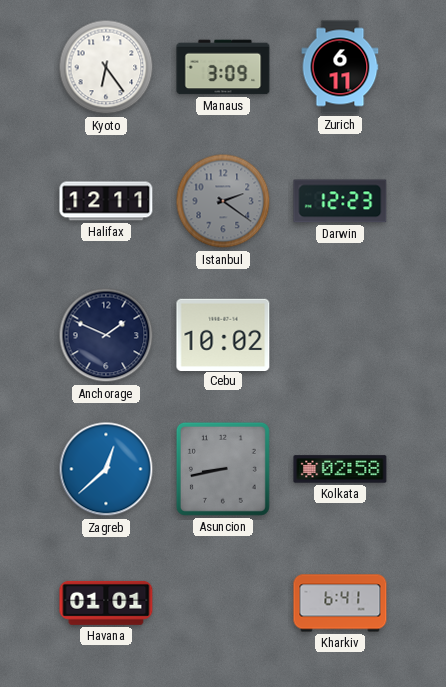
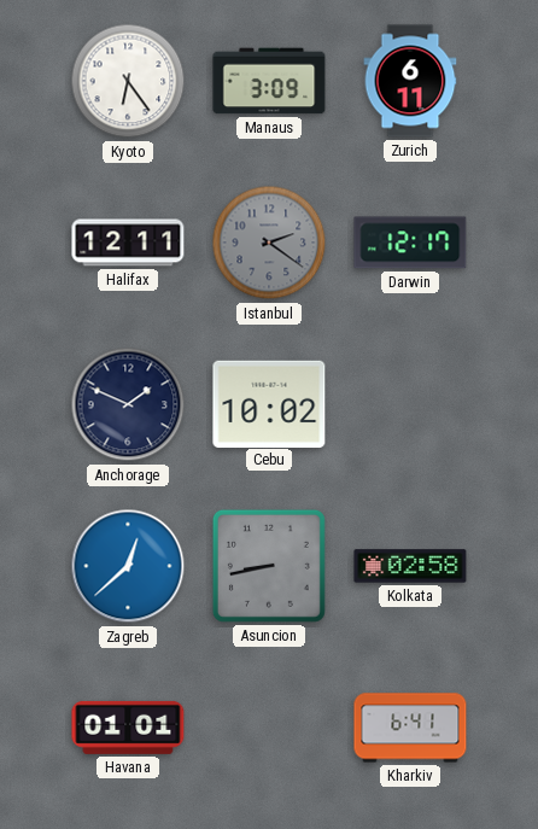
Darwin: 12:23 -> 12:17
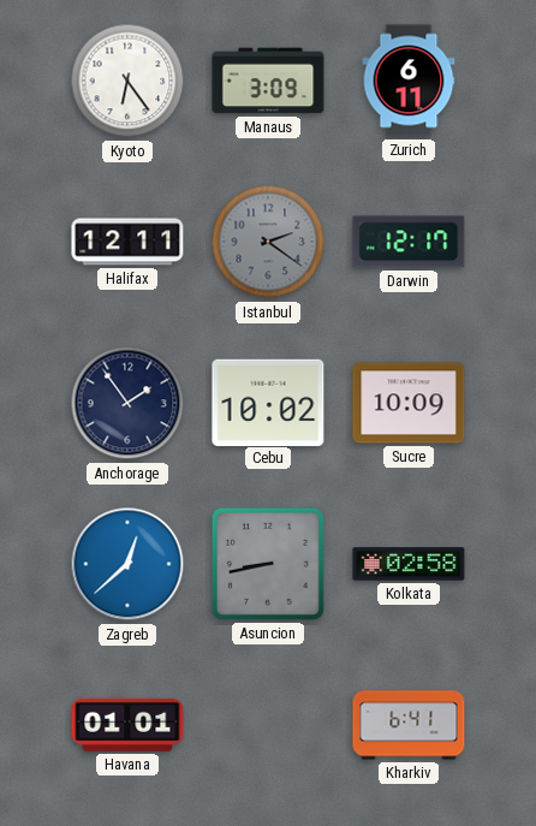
Anchorage: 1:49 -> 1:54
Sucre: none -> 10:09
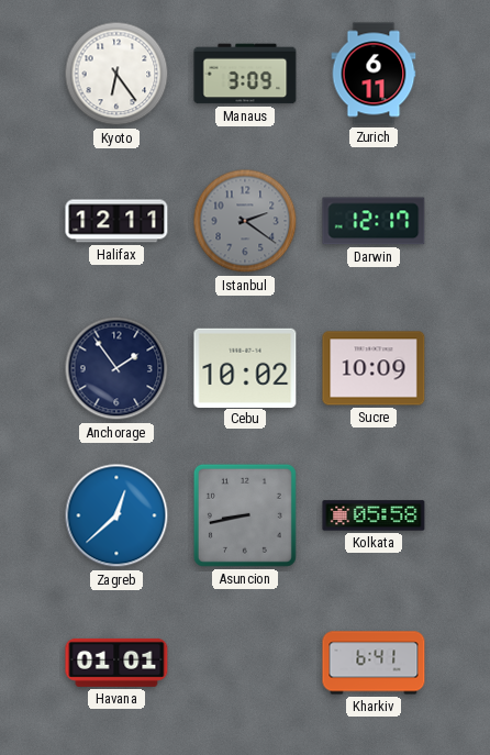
Kolkata: 02:58 -> 05:58
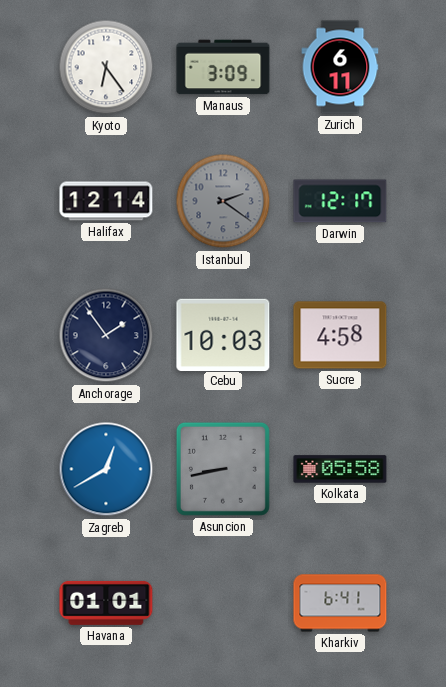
Halifax: 12:11 -> 12:14
Cebu: 10:02 -> 10:03
Sucre: 10:09 -> 4:58
Zagreb: 12:38 -> 12:40
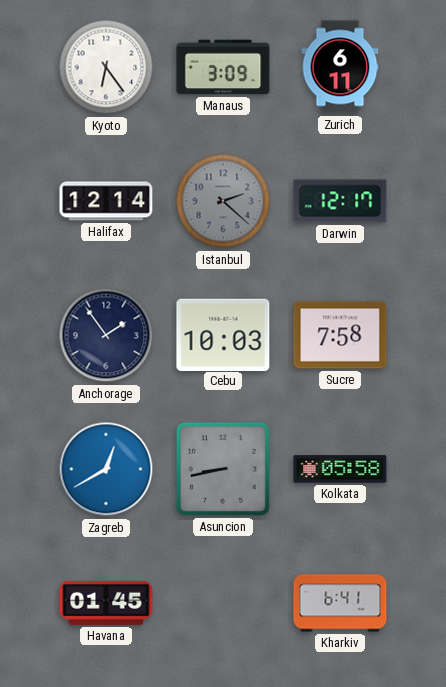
Istanbul: 2:21 -> 2:22
Sucre: 4:58 -> 7:58
Havana: 01:01 -> 01:45
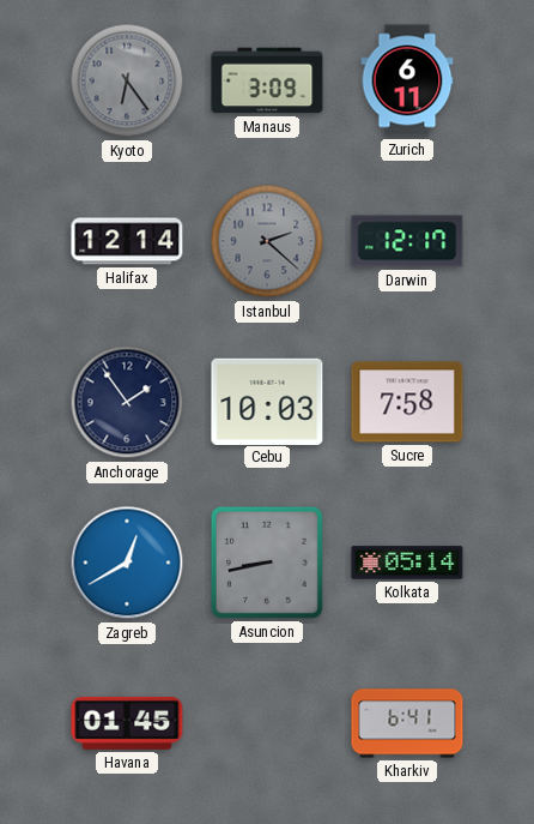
Kyoto dial: white -> grey
Kolkata: 05:58 -> 05:14
